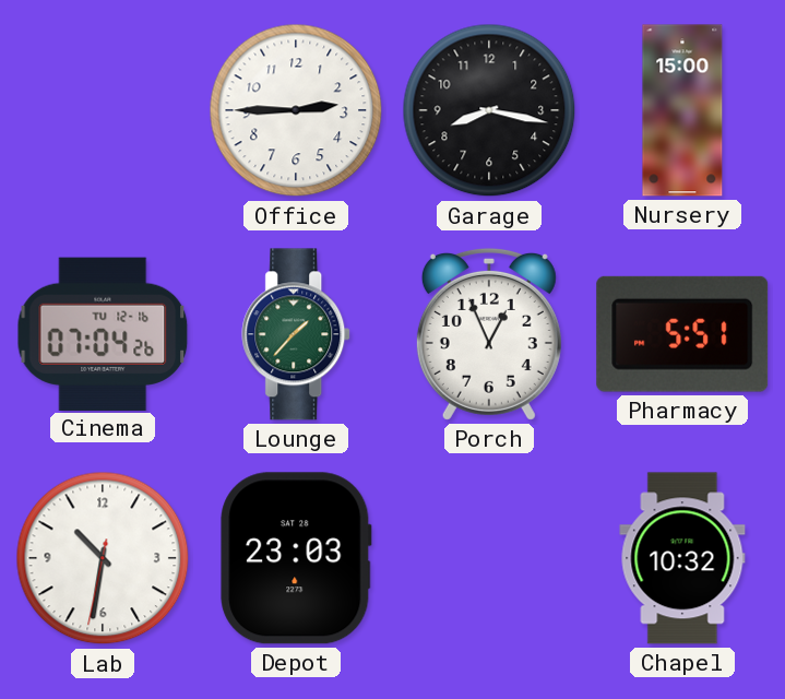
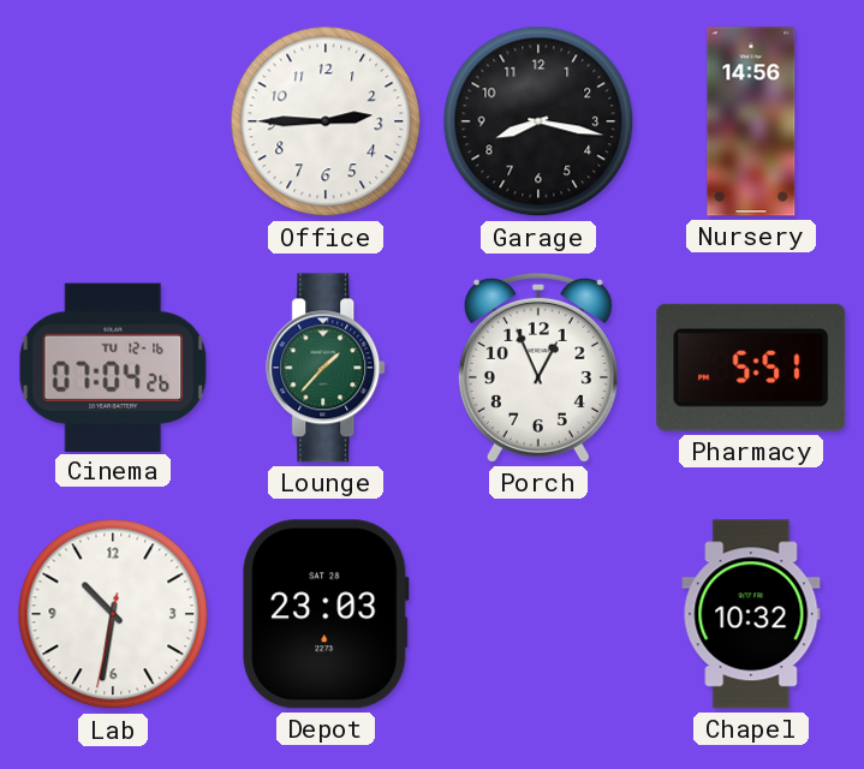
Nursery: 15:00 -> 14:56
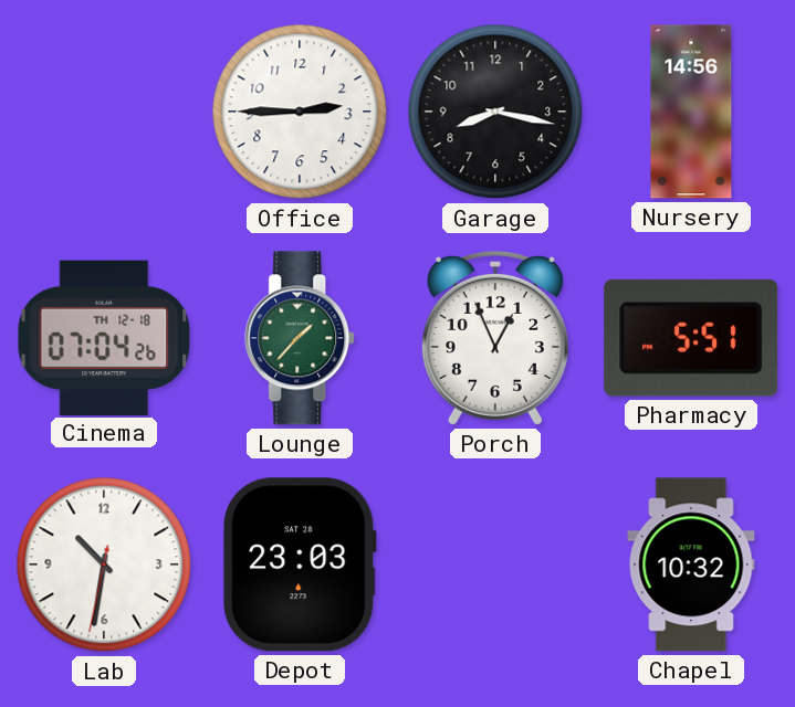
Cinema date: TU 12-16 -> TH 12-18
